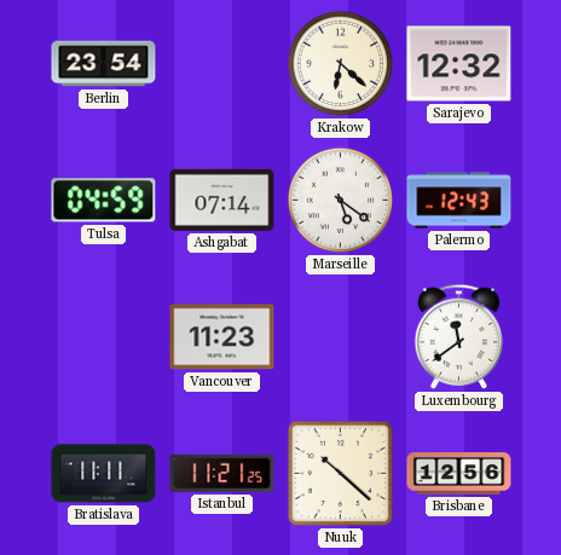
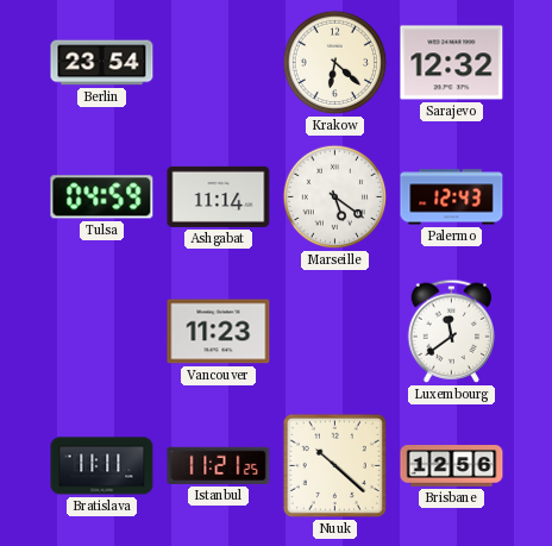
Ashgabat: 07:14 -> 11:14
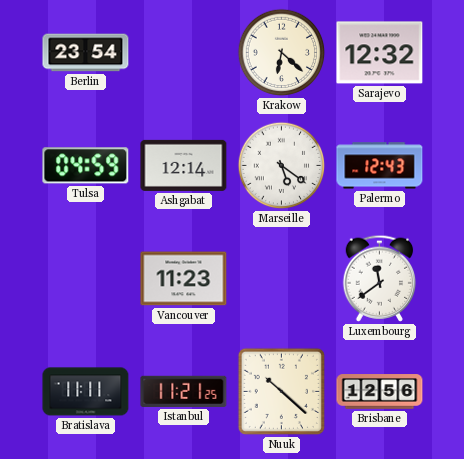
Ashgabat: 11:14 -> 12:14
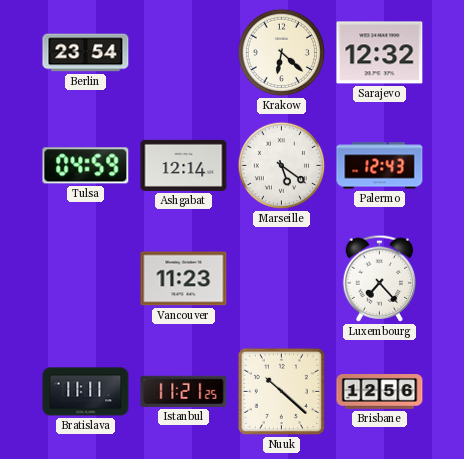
Luxembourg: 11:39 -> 7:23
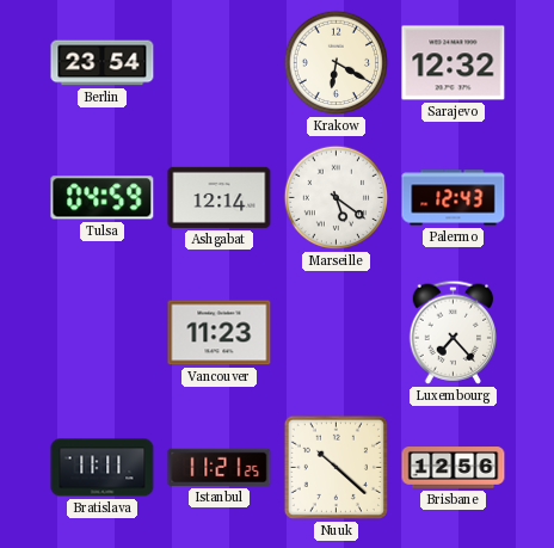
Krakow: 6:22 -> 6:20
